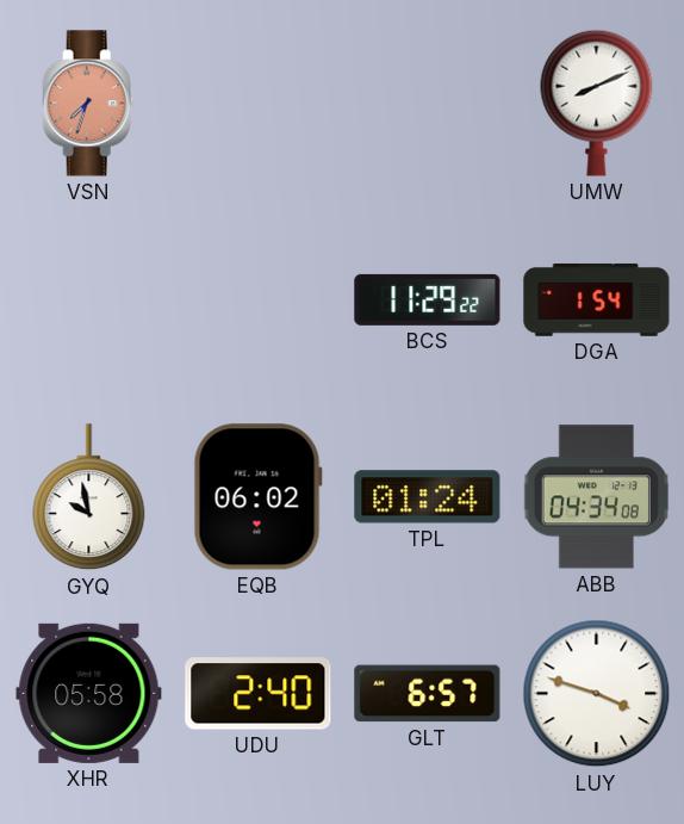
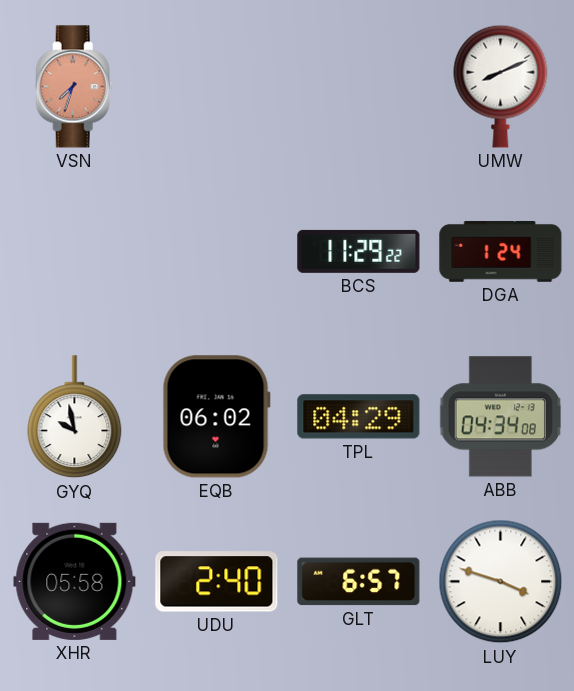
DGA: 1:54 -> 1:24
TPL: 01:24 -> 04:29
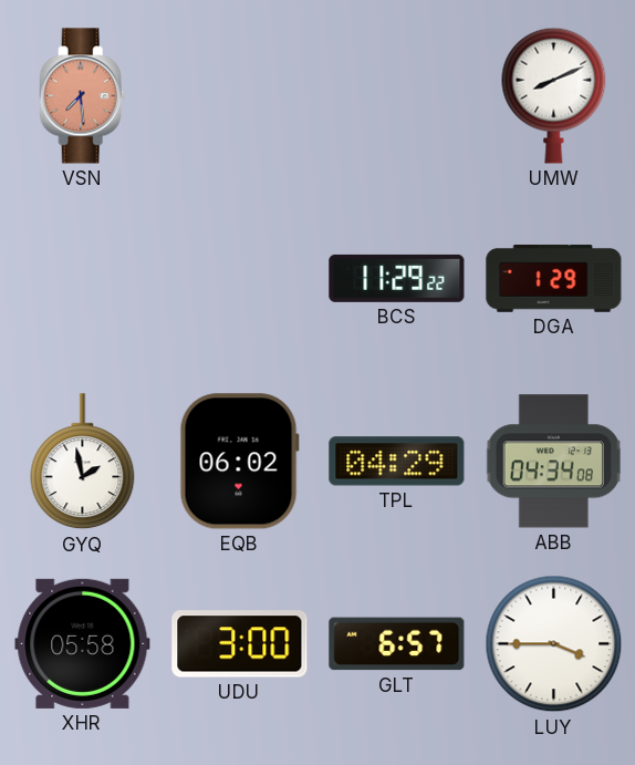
VSN: 7:33 -> 7:29
DGA: 1:24 -> 1:29
GYQ: 9:58 -> 1:58
UDU: 2:40 -> 3:00
LUY: 3:48 -> 3:45
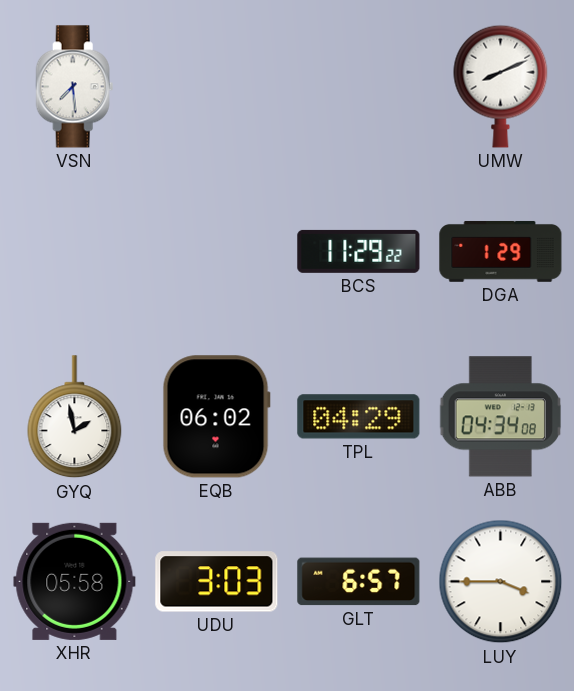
VSN dial: salmon -> white
UDU: 3:00 -> 3:03
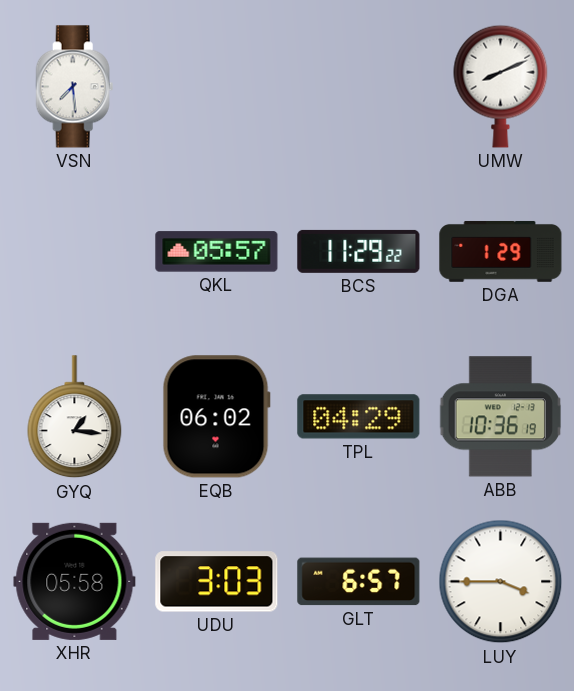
QKL: none -> 05:57
GYQ: 1:58 -> 1:16
ABB: 04:34 -> 10:36
